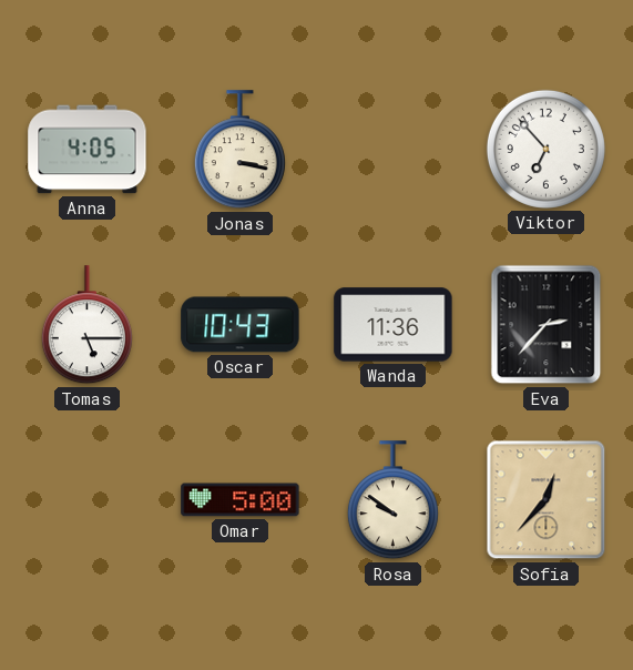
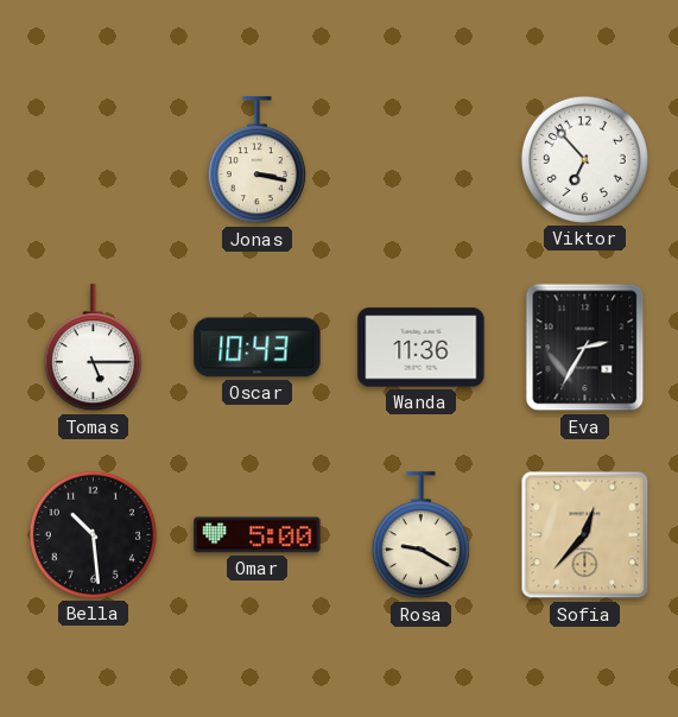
Anna: 4:05 -> none
Eva: 2:37 -> 2:35
Bella: none -> 10:29
Rosa: 9:51 -> 9:20
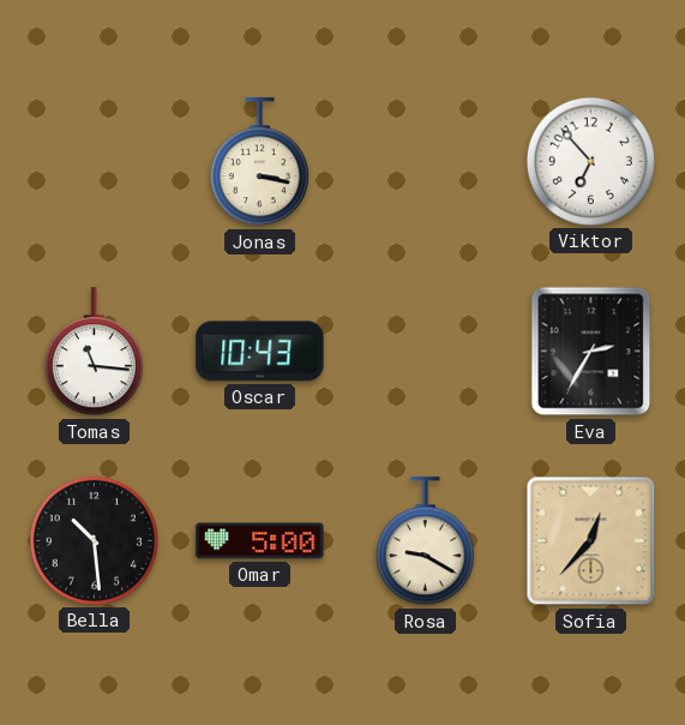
Tomas: 5:15 -> 11:16
Wanda: 11:36 -> none
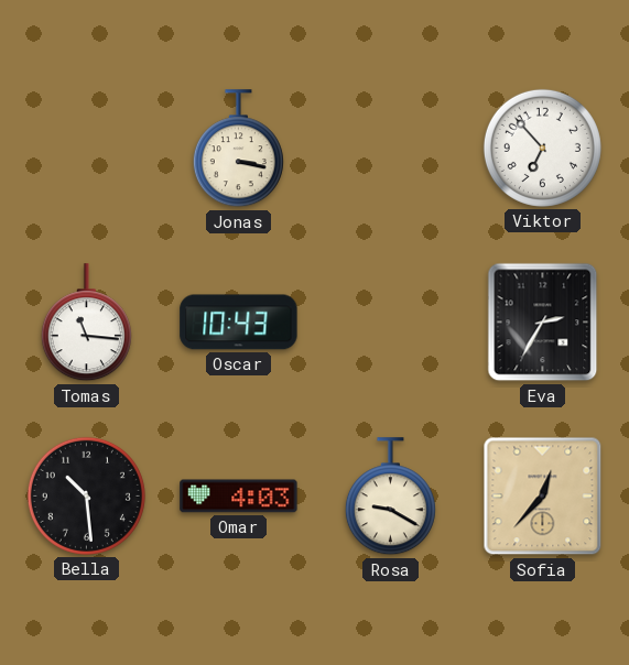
Omar: 5:00 -> 4:03
